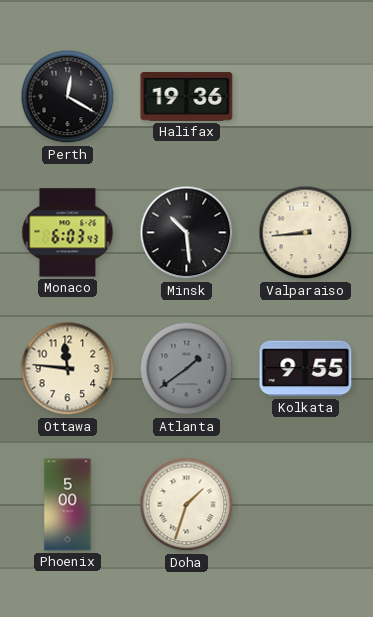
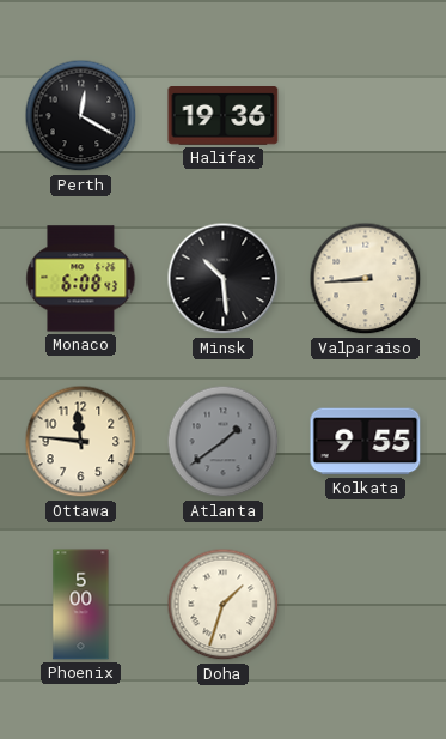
Monaco: 6:03 -> 6:08
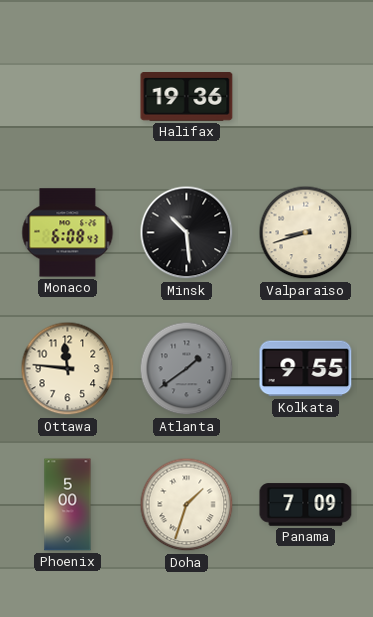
Perth: 12:20 -> none
Valparaiso: 8:44 -> 8:42
Panama: none -> 7:09
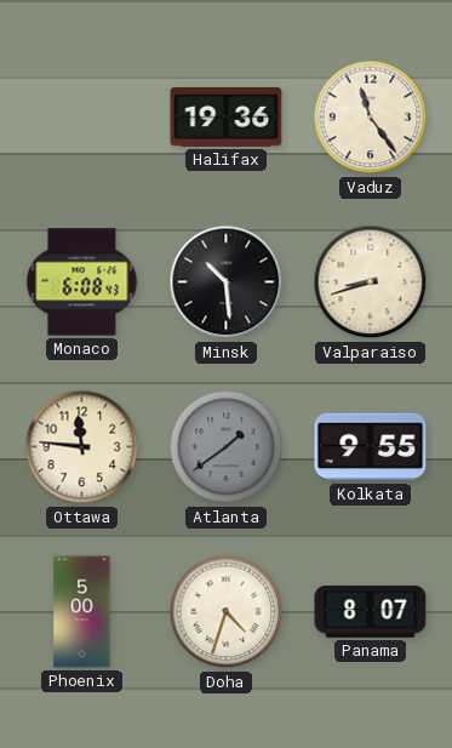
Vaduz: none -> 11:24
Doha: 1:33 -> 4:33
Panama: 7:09 -> 8:07
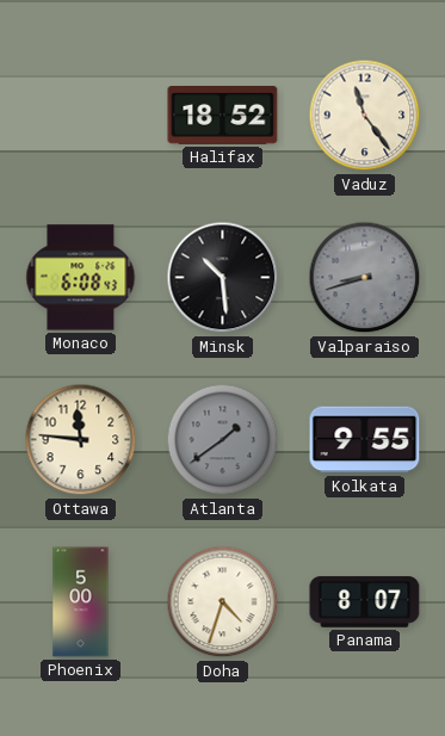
Halifax: 19:36 -> 18:52
Valparaiso dial: cream -> grey
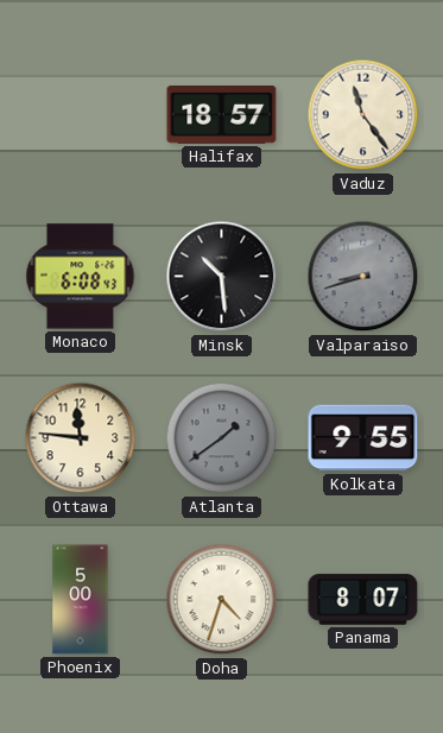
Halifax: 18:52 -> 18:57
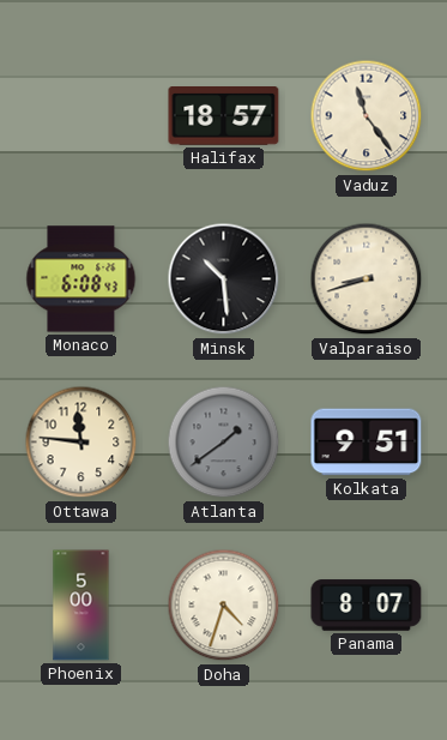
Valparaiso dial: grey -> cream
Kolkata: 9:55 -> 9:51
